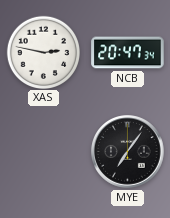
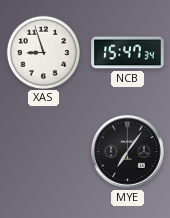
XAS: 2:47 -> 8:57
NCB: 20:47 -> 15:47
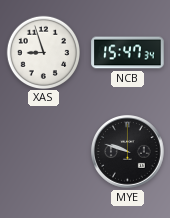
MYE: 7:06 -> 9:48
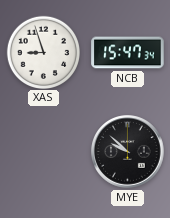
MYE: 9:48 -> 9:52
